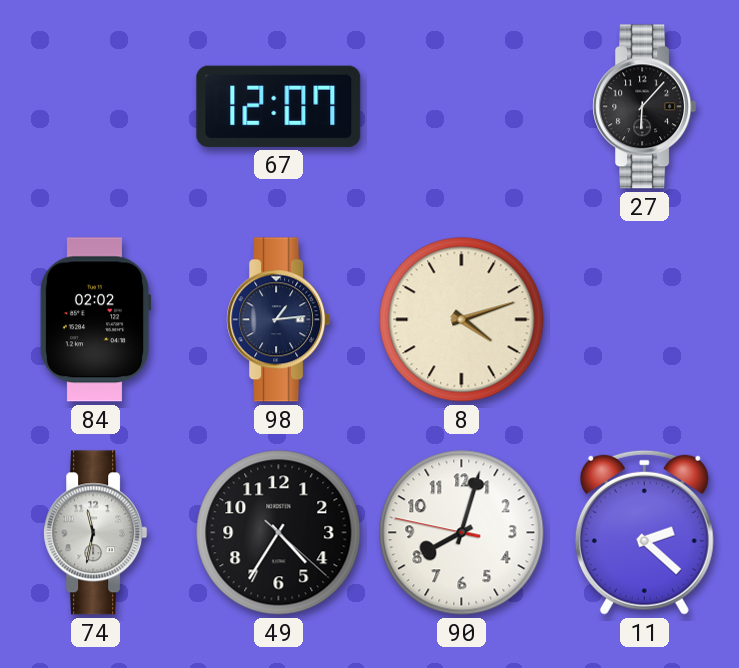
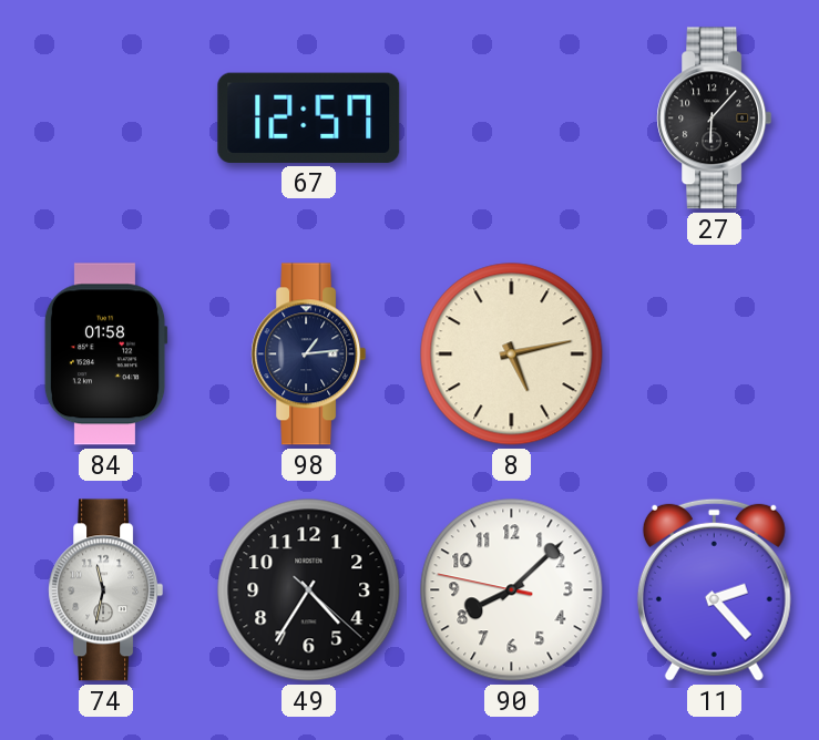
67: 12:07 -> 12:57
84: 02:02 -> 01:58
8: 4:12 -> 5:13
90: 8:02 -> 8:07
11: 2:22 -> 2:23
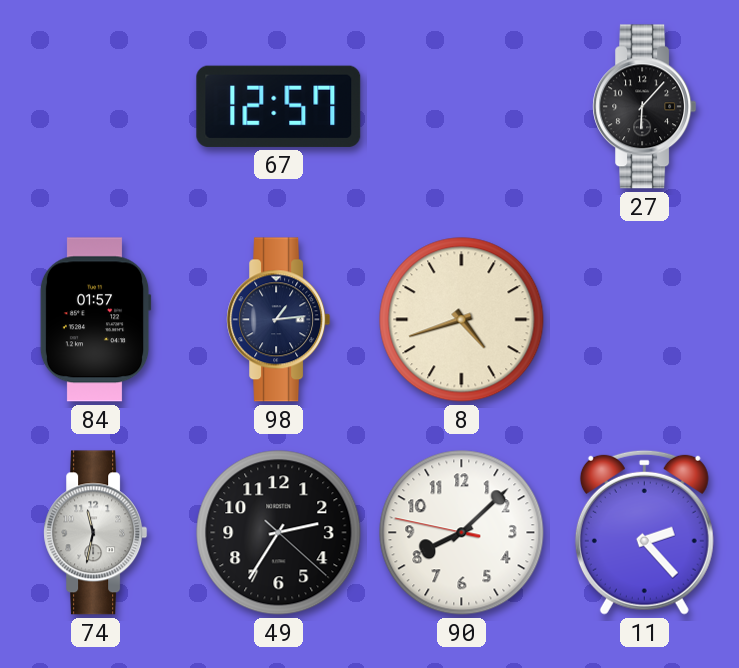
84: 01:58 -> 01:57
8: 5:13 -> 4:42
49: 4:35 -> 2:35
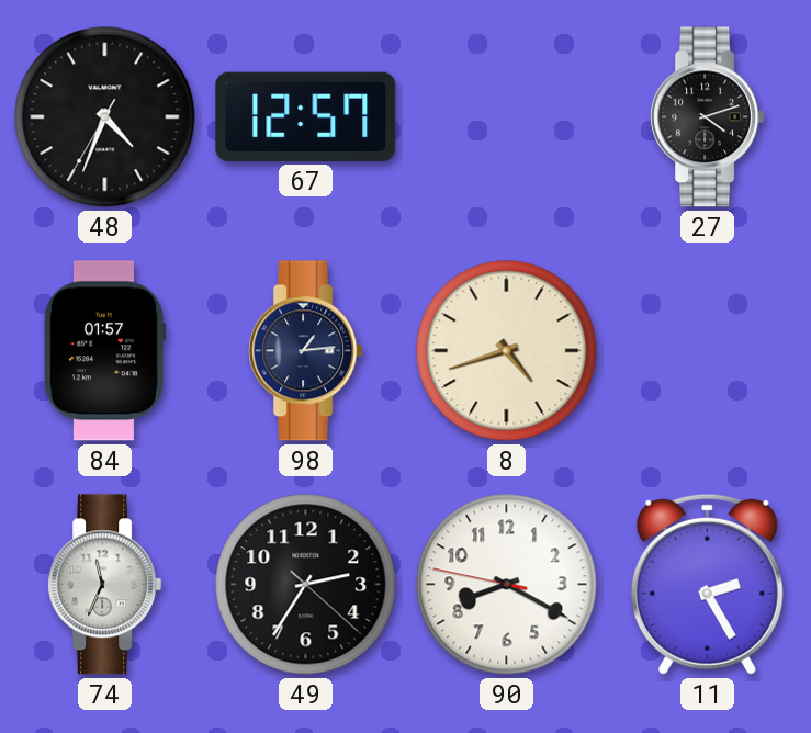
48: none -> 4:33
27: 6:07 -> 4:12
74: 11:32 -> 11:34
90: 8:07 -> 8:19
11: 2:23 -> 2:25
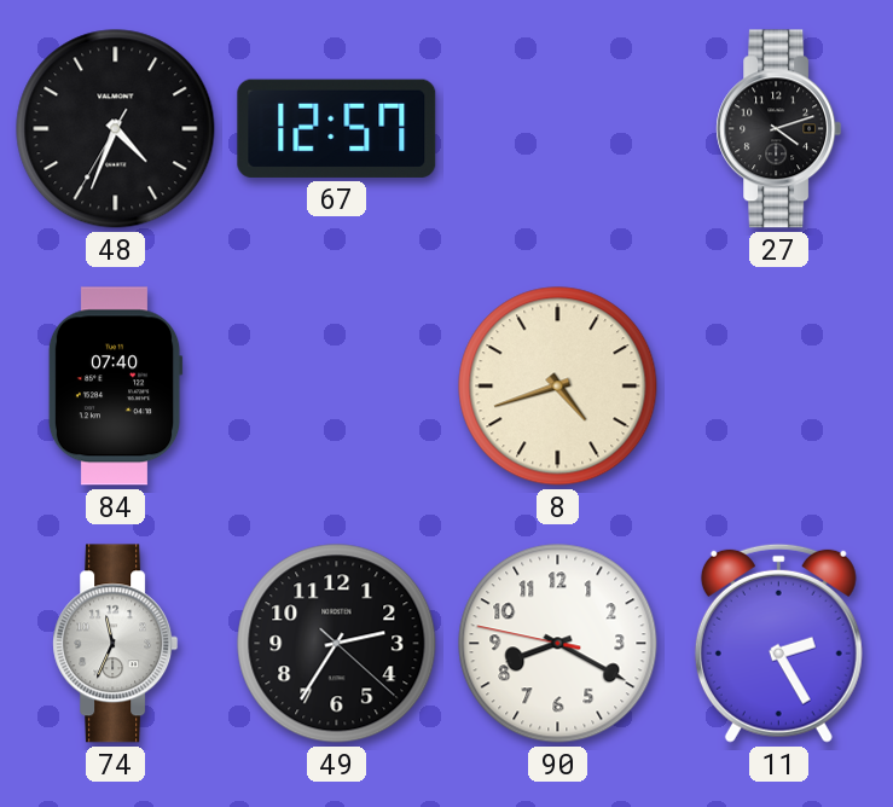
84: 01:57 -> 07:40
98: 1:14 -> none
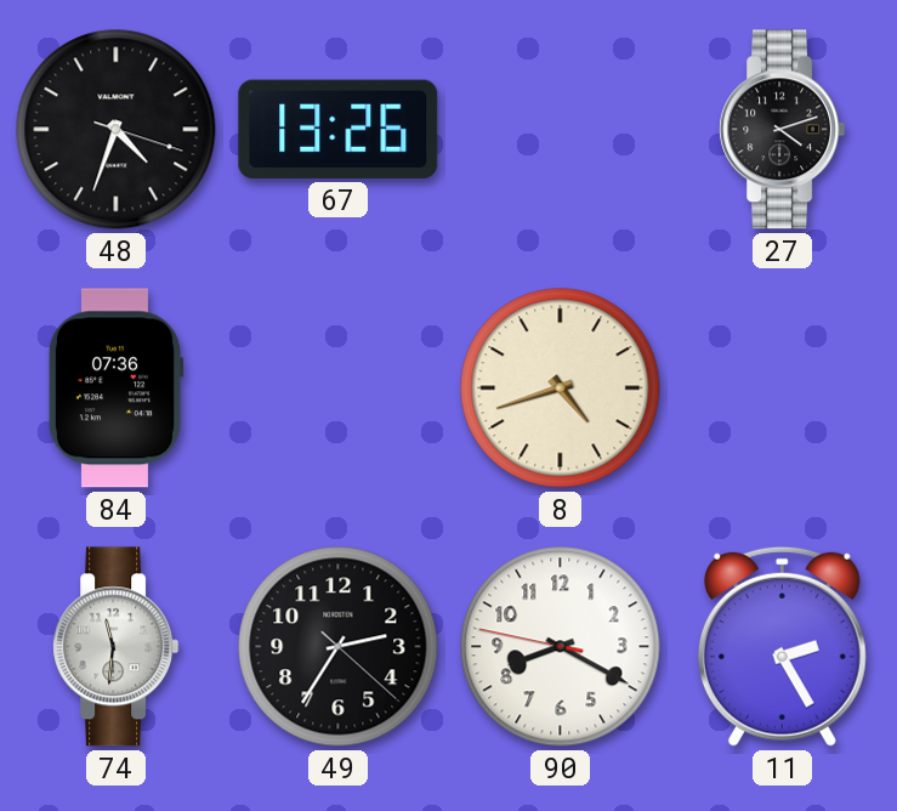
48: 4:33:35 -> 4:33:18
67: 12:57 -> 13:26
84: 07:40 -> 07:36
74: 11:34 -> 11:31
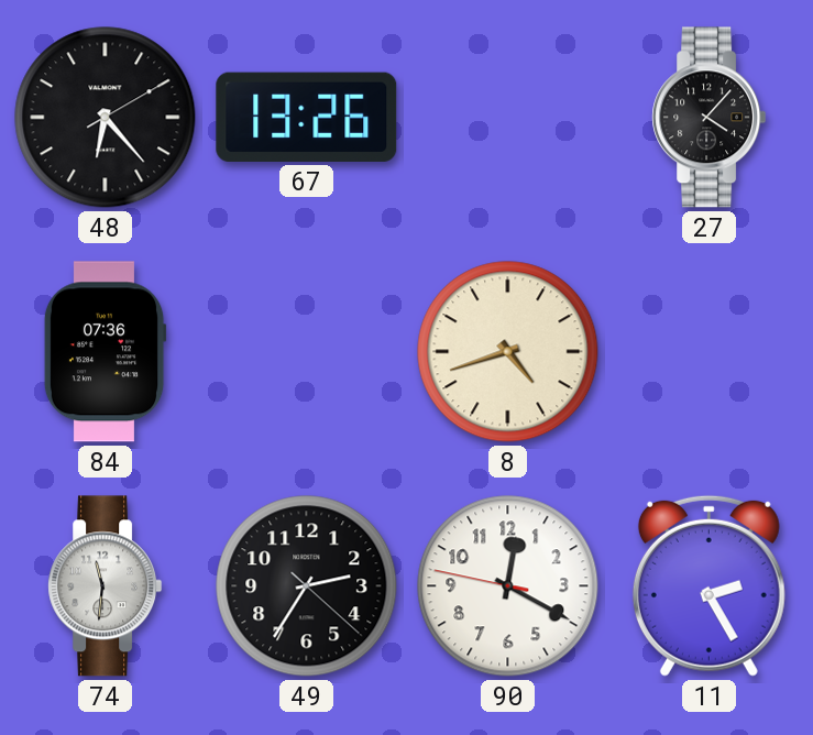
48: 4:33 -> 6:23
27: 4:12 -> 4:07
90: 8:19 -> 12:19
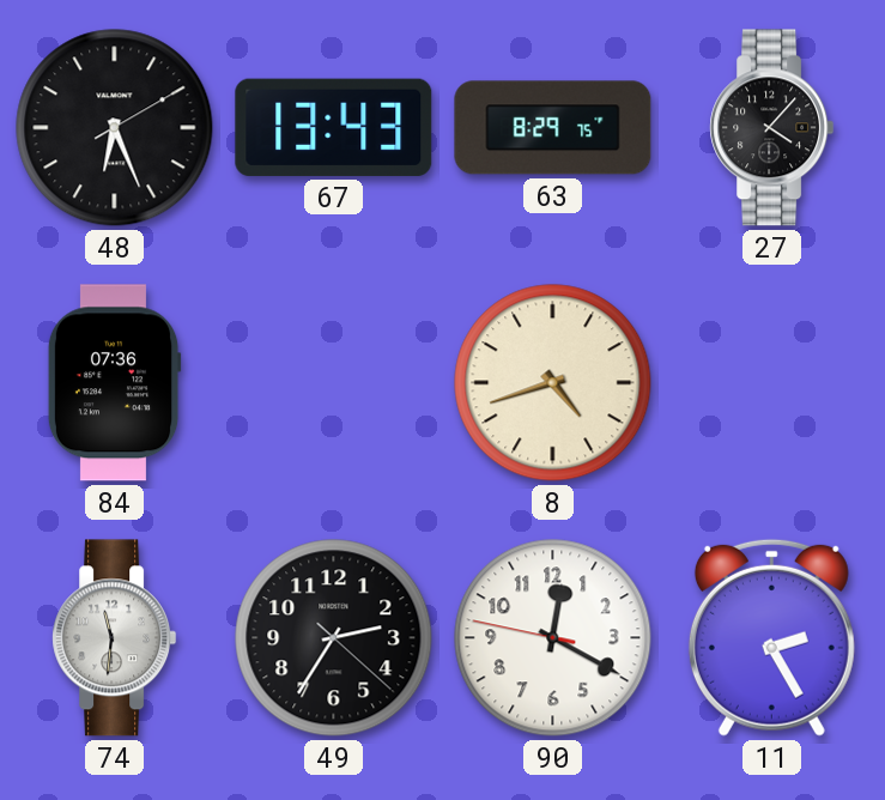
48: 6:23 -> 6:26
67: 13:26 -> 13:43
63: none -> 8:29
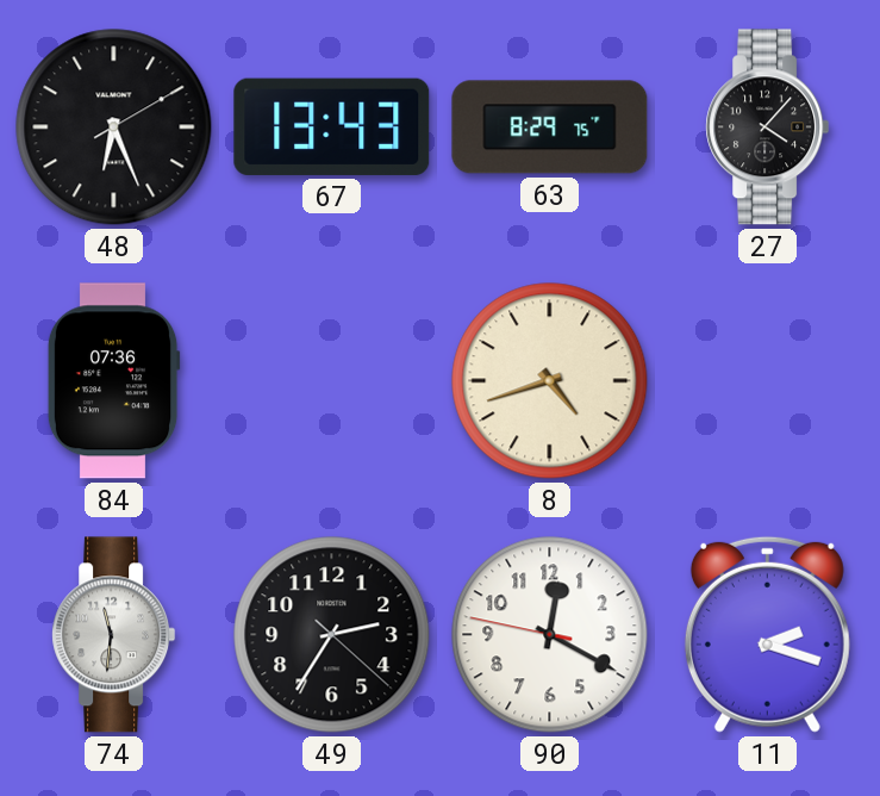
11: 2:25 -> 2:18
